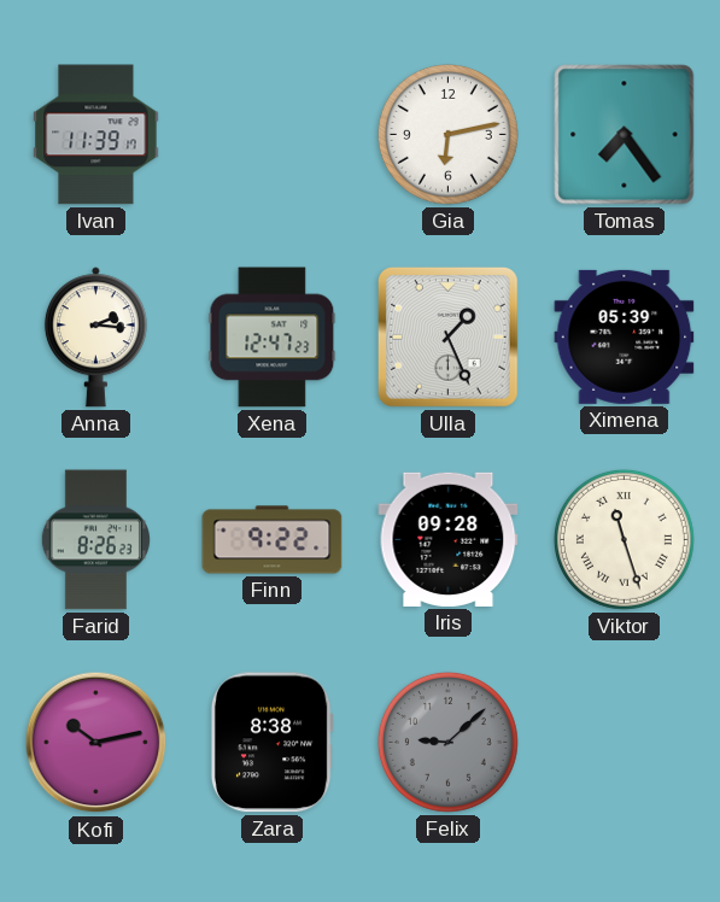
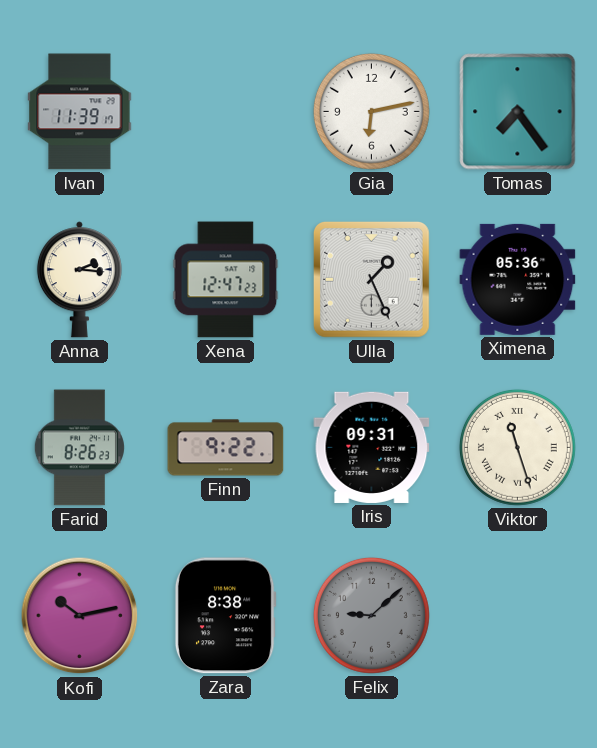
Ximena: 05:39 -> 05:36
Iris: 09:28 -> 09:31
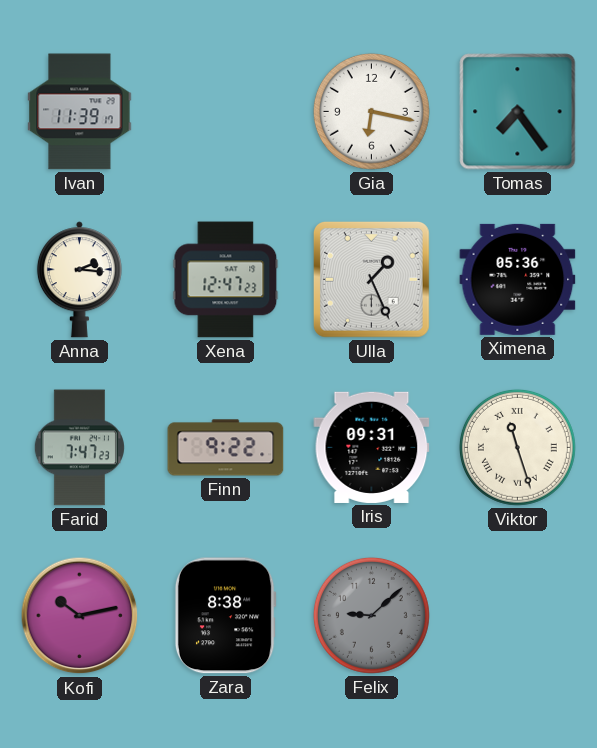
Gia: 6:13 -> 6:17
Farid: 8:26 -> 7:47
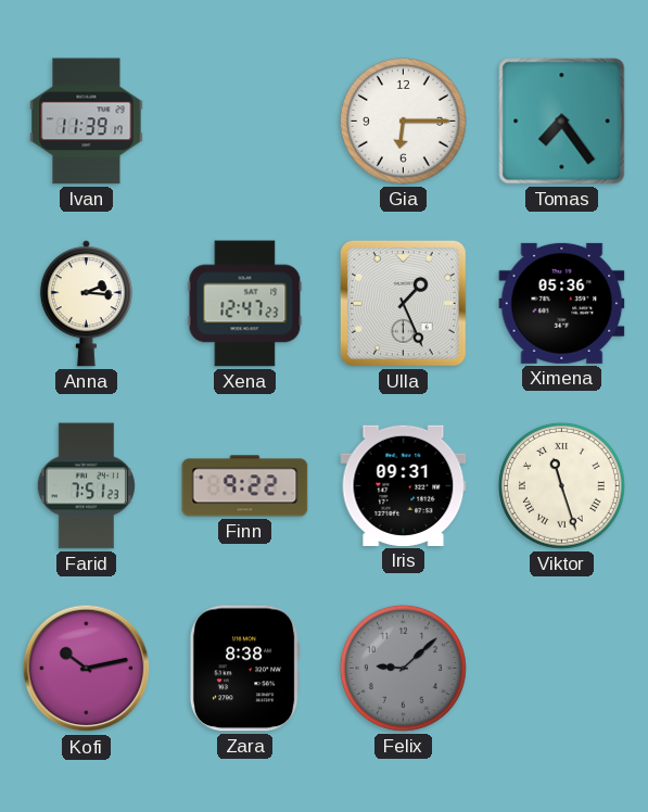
Gia: 6:17 -> 6:15
Farid: 7:47 -> 7:51
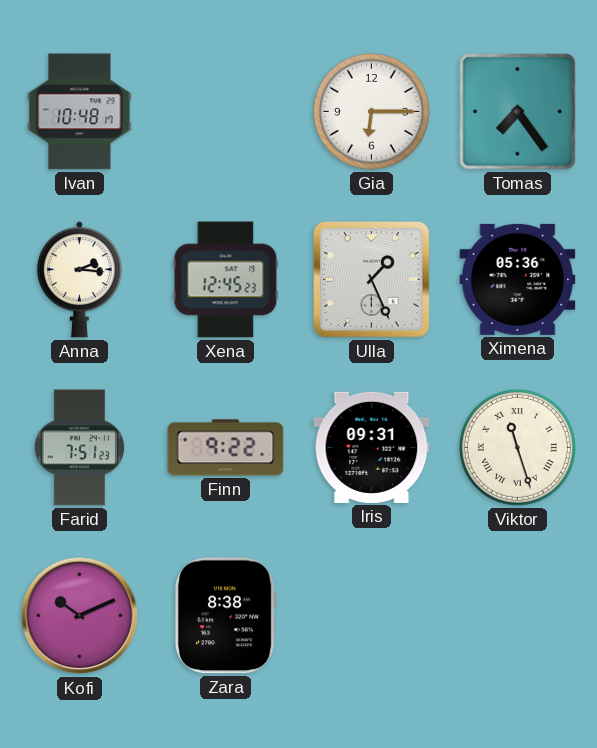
Ivan: 11:39 -> 10:48
Xena: 12:47 -> 12:45
Kofi: 10:13 -> 10:11
Felix: 9:08 -> none
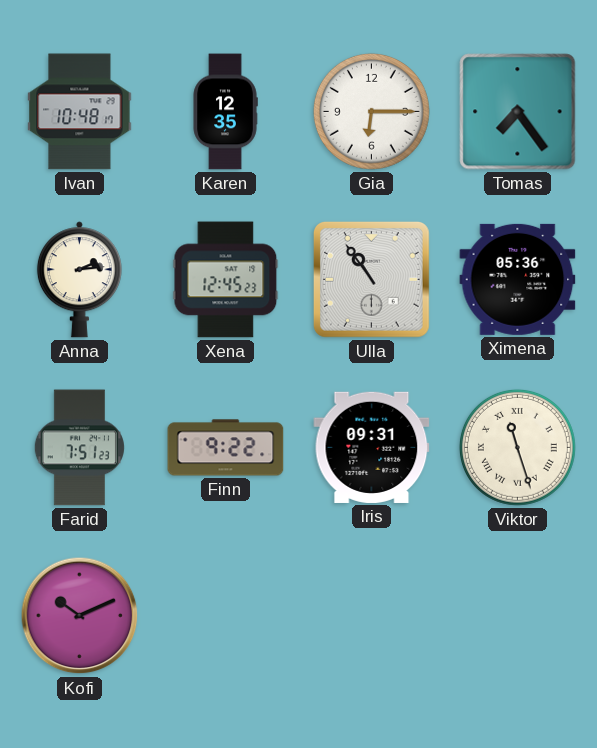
Karen: none -> 12:35
Anna: 2:16 -> 2:14
Ulla: 1:26 -> 10:54
Zara: 8:38 -> none
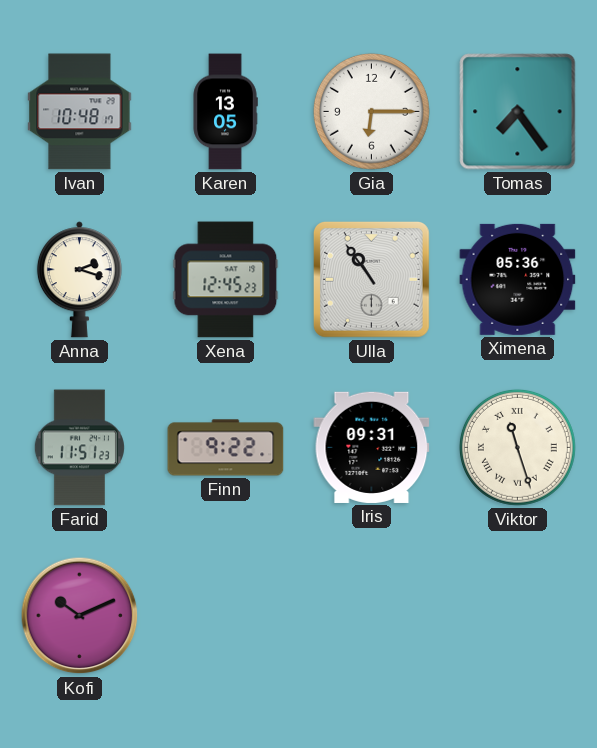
Karen: 12:35 -> 13:05
Anna: 2:14 -> 2:18
Farid: 7:51 -> 11:51
